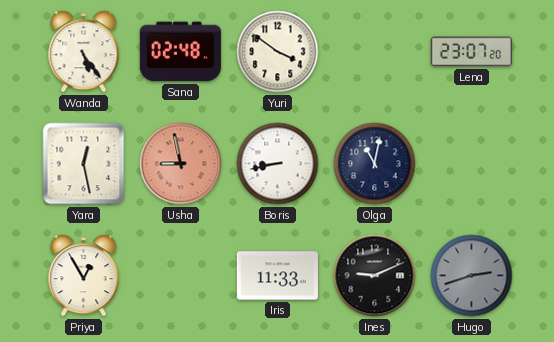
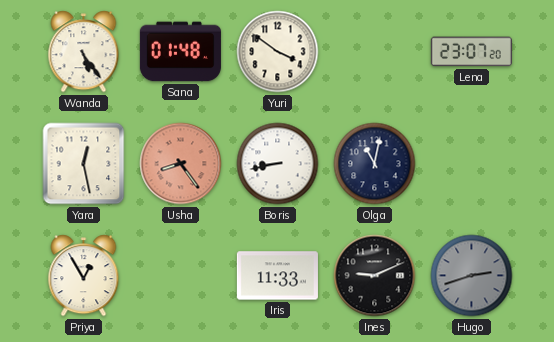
Sana: 02:48 -> 01:48
Usha: 8:58 -> 8:24
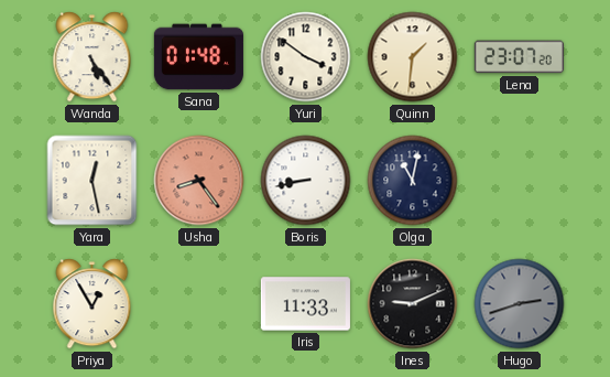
Quinn: none -> 1:31
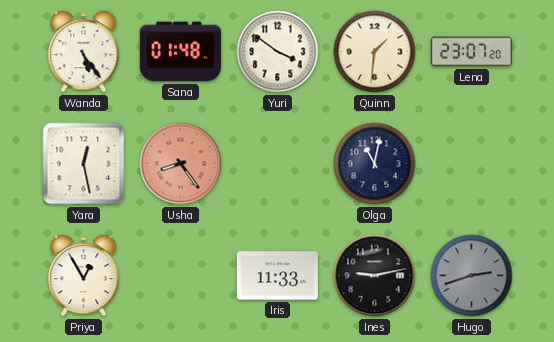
Boris: 8:43 -> none
Ines: 9:11 -> 9:13
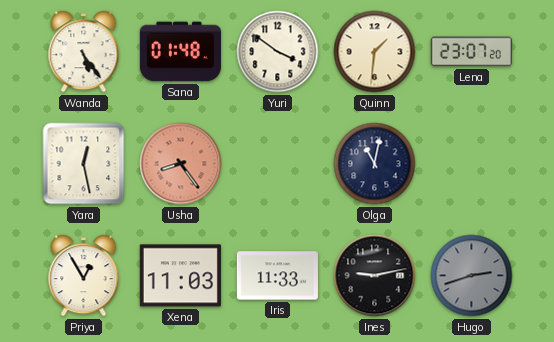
Xena: none -> 11:03
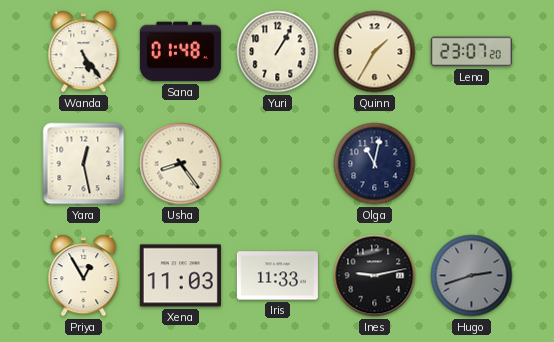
Yuri: 3:51 -> 1:05
Quinn: 1:31 -> 1:35
Usha dial: salmon -> cream
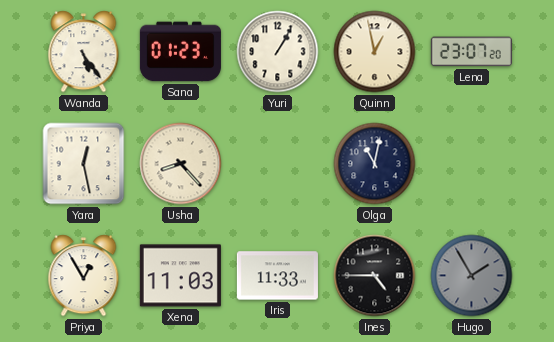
Sana: 01:48 -> 01:23
Quinn: 1:35 -> 12:58
Usha: 8:24 -> 8:23
Ines: 9:13 -> 4:45
Hugo: 2:42 -> 1:55
